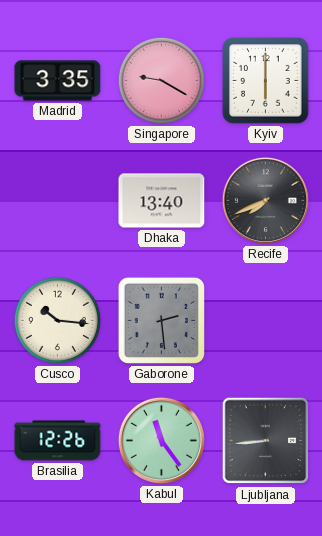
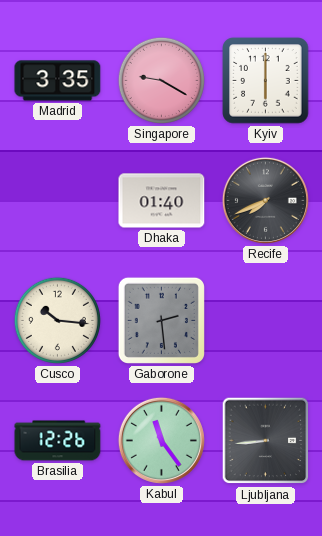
Dhaka: 13:40 -> 01:40
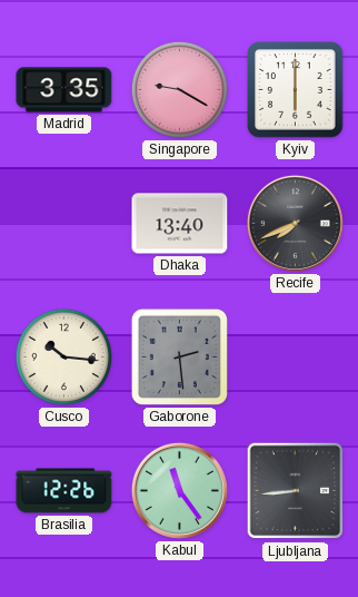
Dhaka: 01:40 -> 13:40
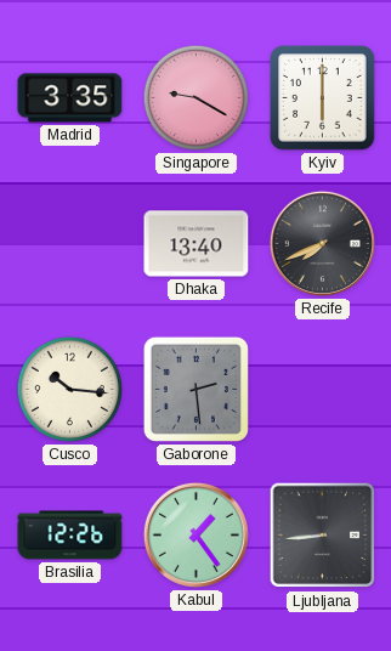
Kabul: 11:24 -> 1:24
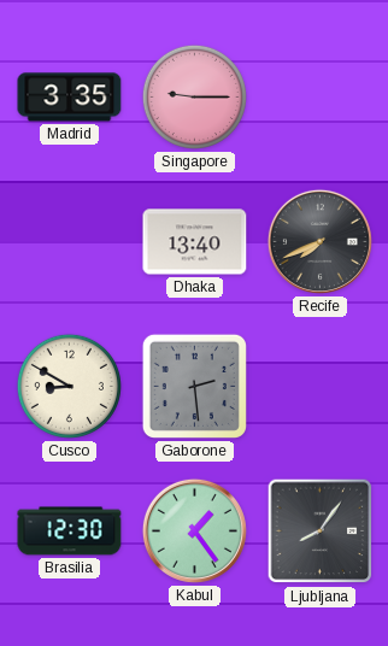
Singapore: 9:20 -> 9:15
Kyiv: 6:00 -> none
Cusco: 10:16 -> 8:50
Brasilia: 12:26 -> 12:30
Ljubljana: 8:44 -> 8:06
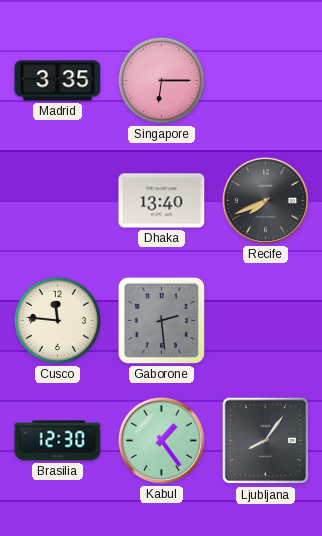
Singapore: 9:15 -> 6:15
Cusco: 8:50 -> 11:46
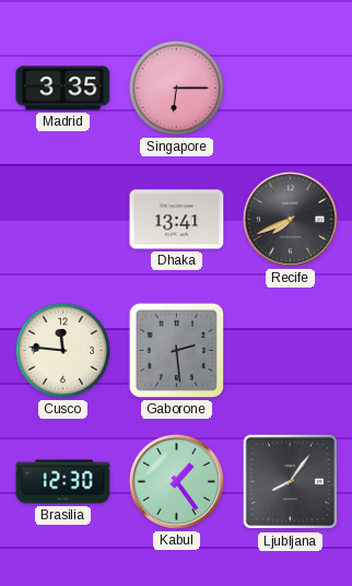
Dhaka: 13:40 -> 13:41
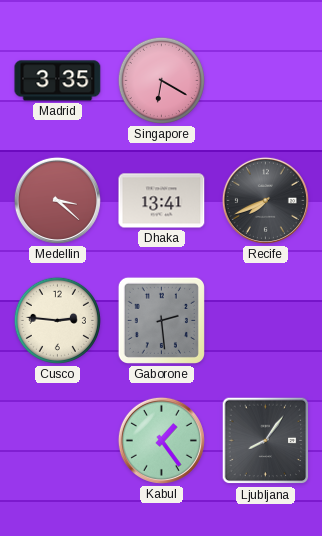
Singapore: 6:15 -> 6:20
Medellin: none -> 3:22
Cusco: 11:46 -> 2:46
Brasilia: 12:30 -> none
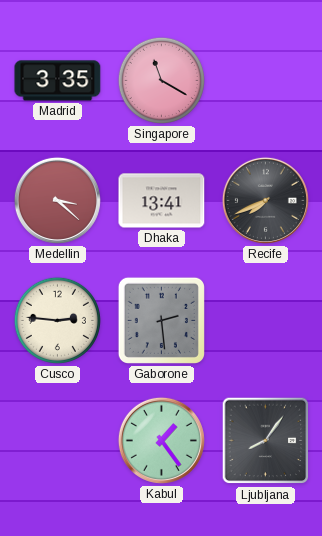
Singapore: 6:20 -> 11:20
